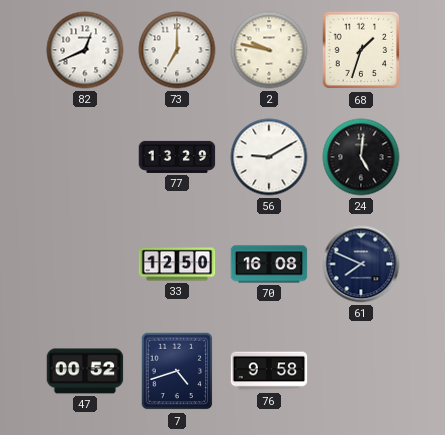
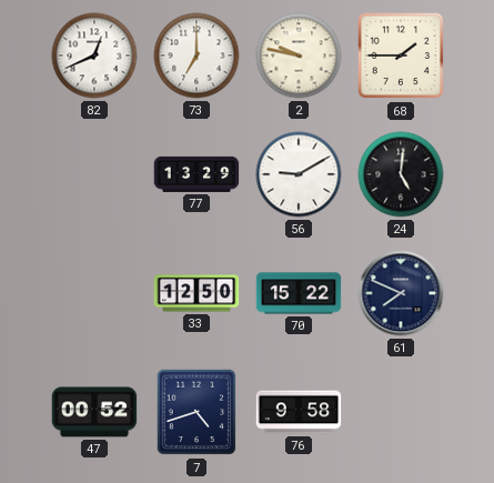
68: 1:33 -> 1:45
70: 16:08 -> 15:22
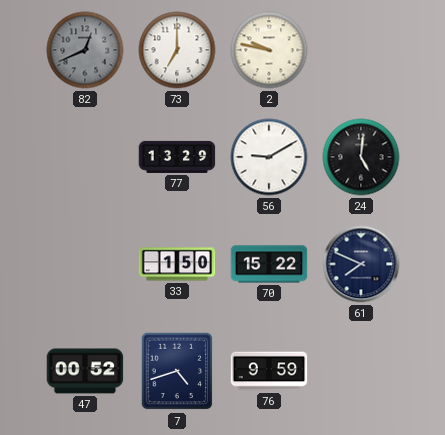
82 dial: white -> grey
68: 1:45 -> none
33: 12:50 -> 1:50
76: 9:58 -> 9:59
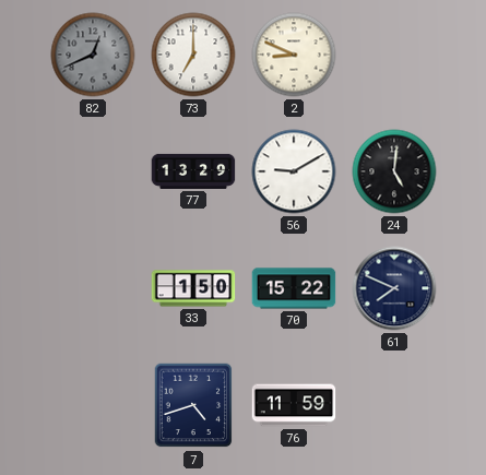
2: 9:47 -> 8:49
47: 00:52 -> none
76: 9:59 -> 11:59
